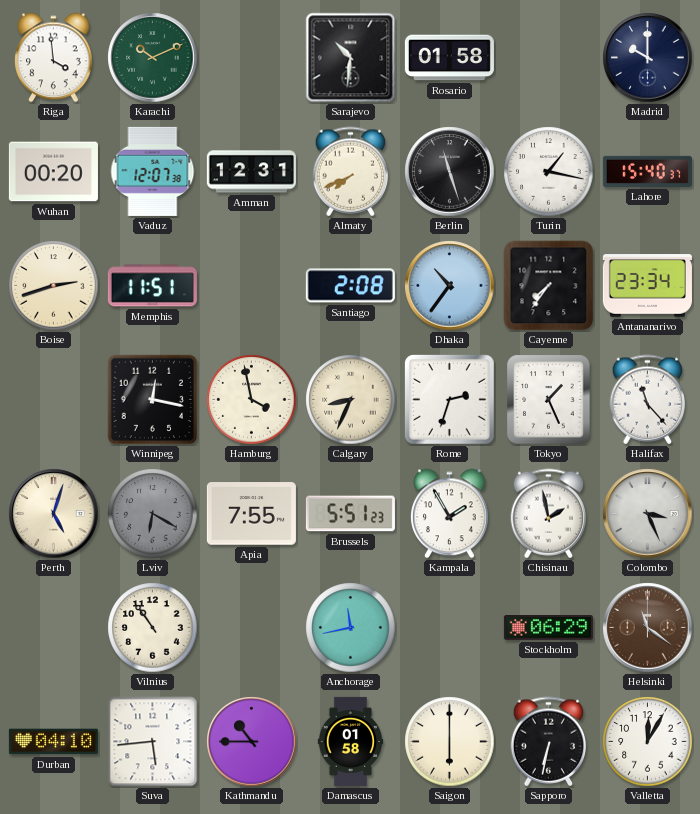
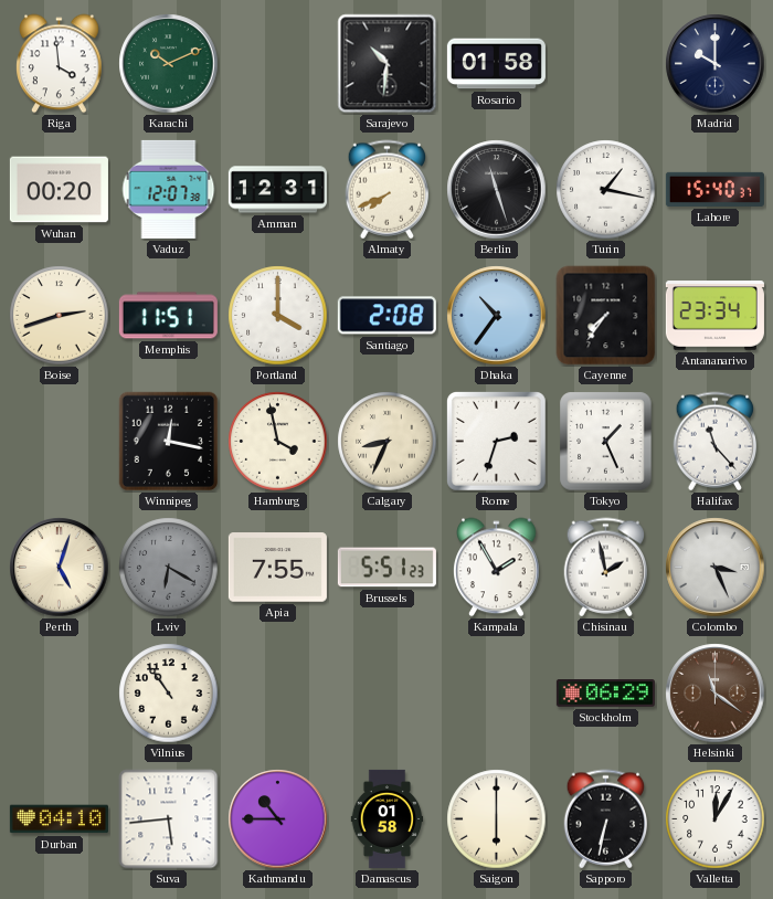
Portland: none -> 4:00
Anchorage: 11:43 -> none
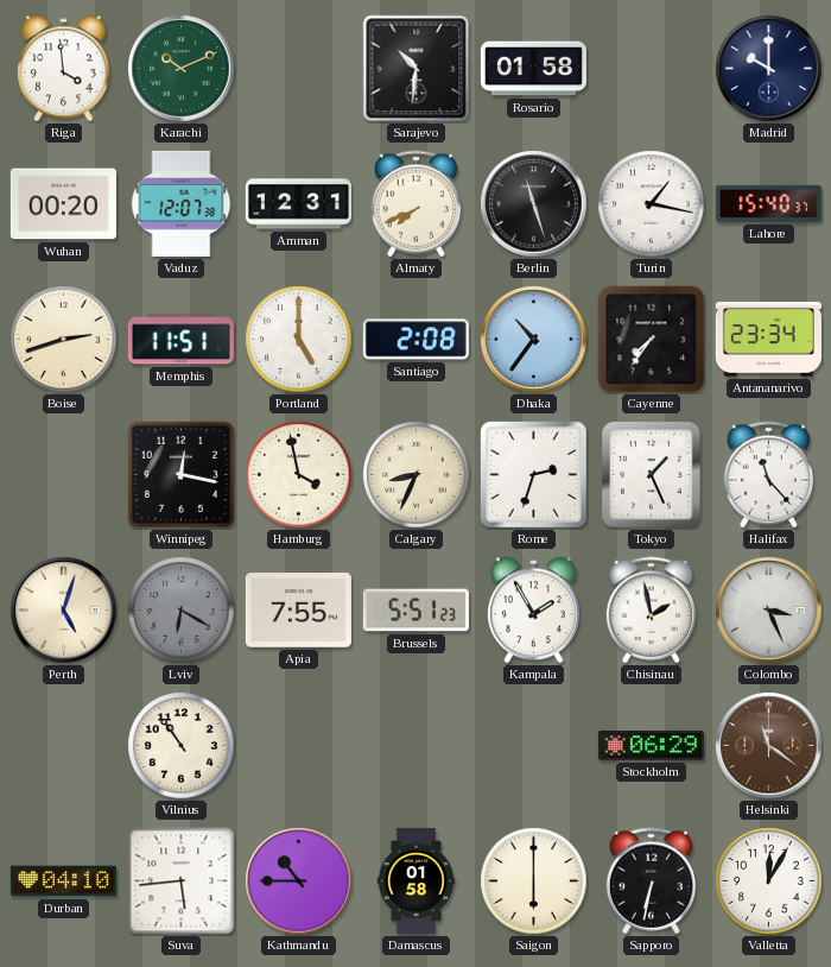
Portland: 4:00 -> 5:00
